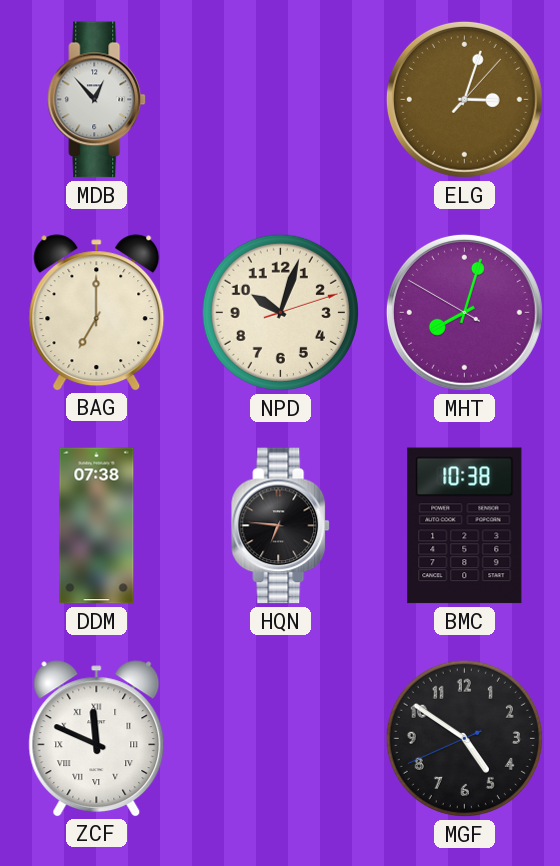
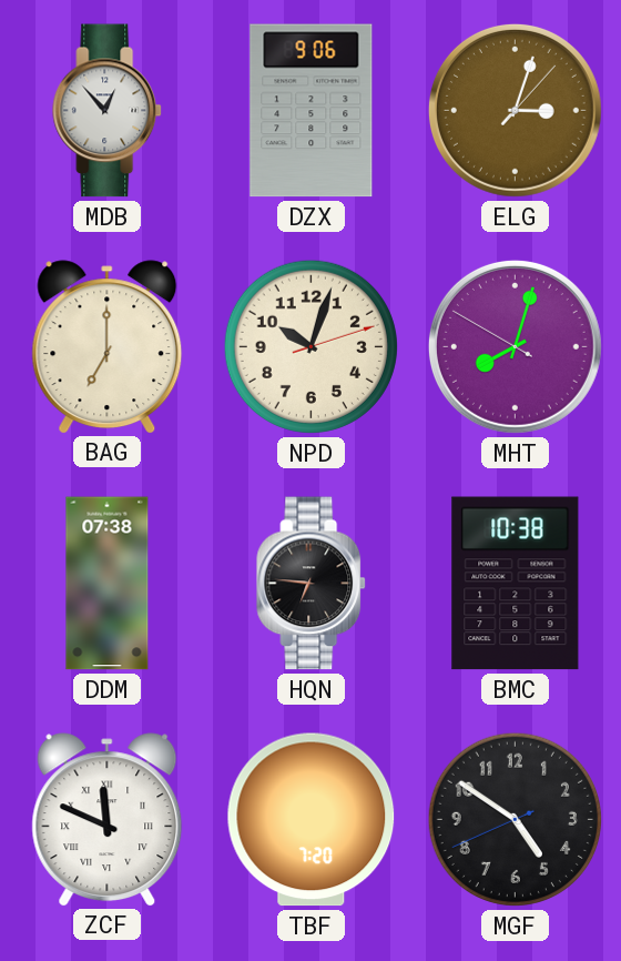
DZX: none -> 9:06
TBF: none -> 7:20
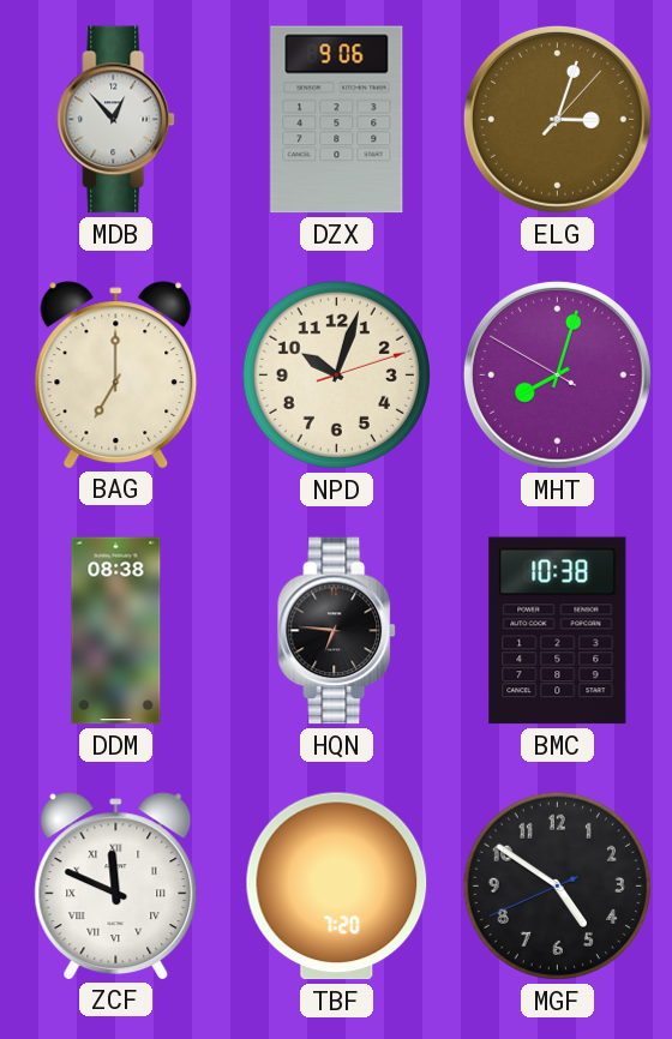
DDM: 07:38 -> 08:38
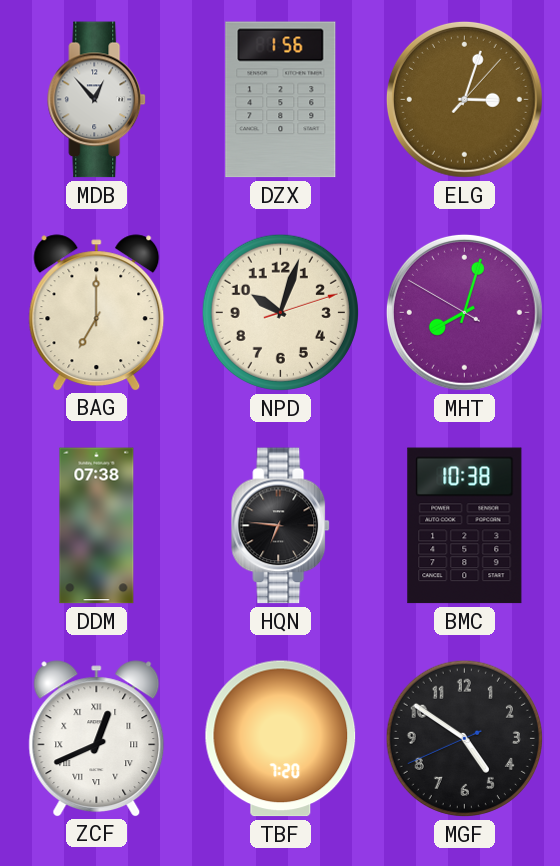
DZX: 9:06 -> 1:56
DDM: 08:38 -> 07:38
ZCF: 11:49 -> 12:41
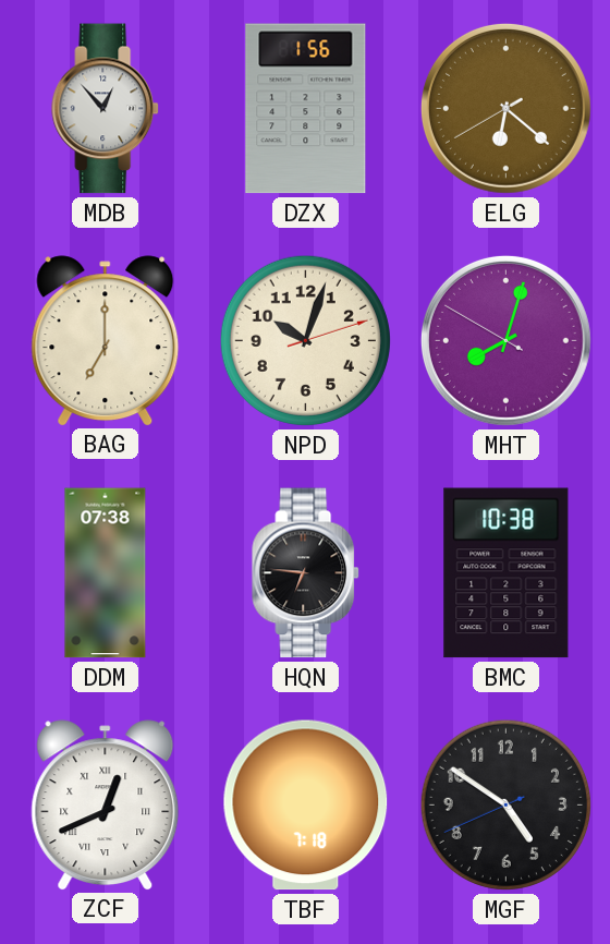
ELG: 3:03 -> 6:21
TBF: 7:20 -> 7:18
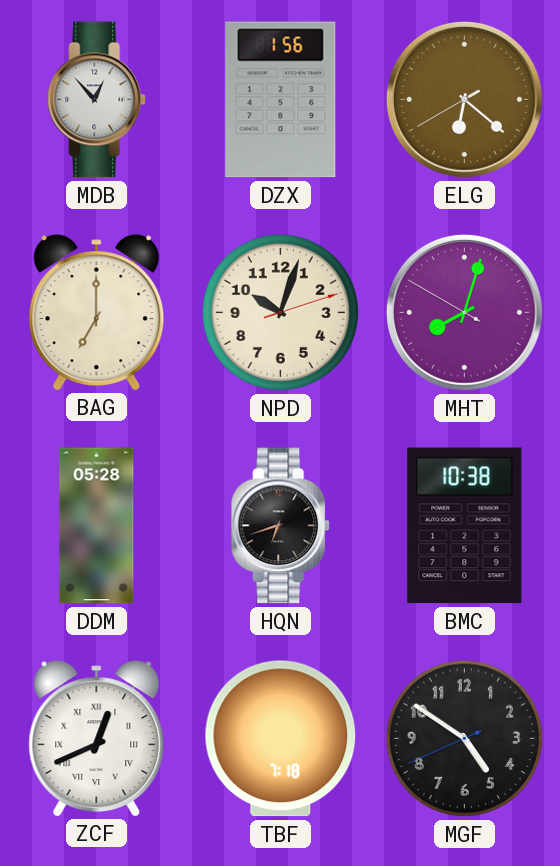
DDM: 07:38 -> 05:28
HQN: 6:46 -> 6:42
